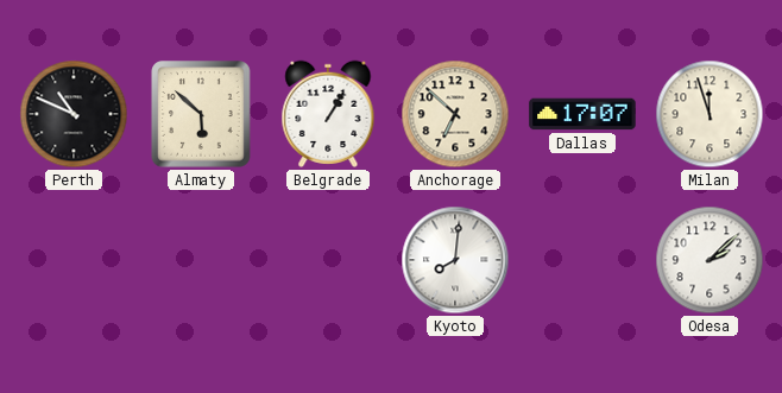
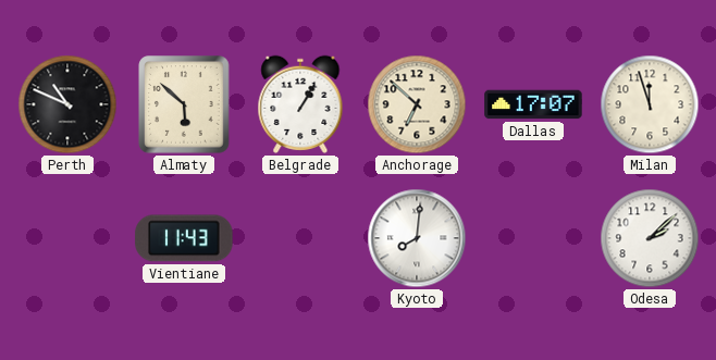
Vientiane: none -> 11:43
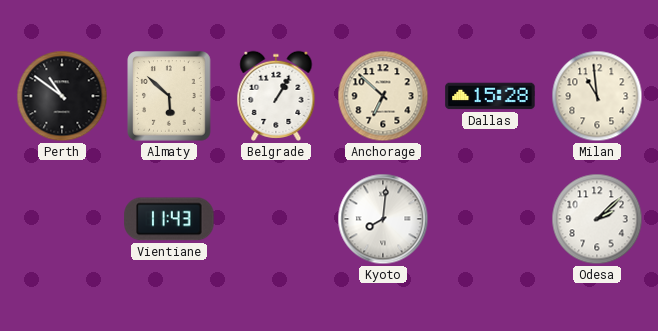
Perth: 10:49 -> 10:51
Dallas: 17:07 -> 15:28
Milan: 11:57 -> 10:59
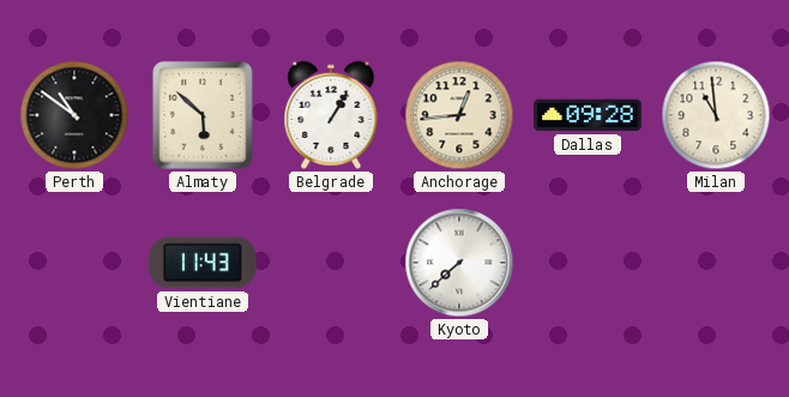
Anchorage: 6:52 -> 12:44
Dallas: 15:28 -> 09:28
Kyoto: 8:01 -> 7:38
Odesa: 2:08 -> none
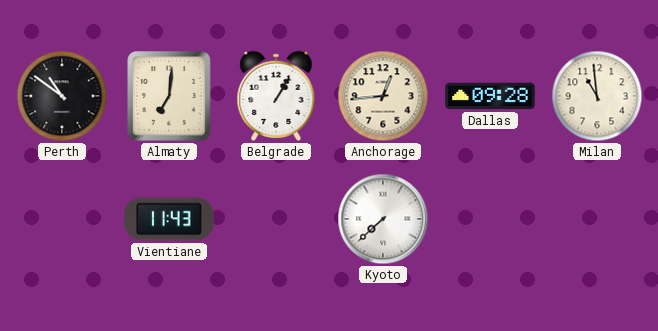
Almaty: 5:52 -> 7:01
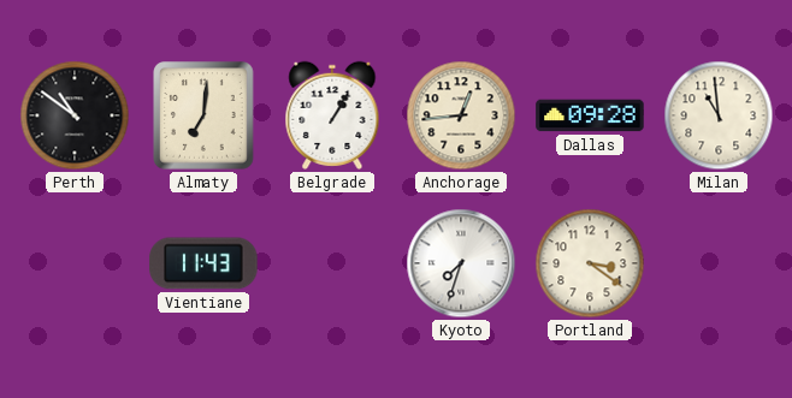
Kyoto: 7:38 -> 7:33
Portland: none -> 3:21
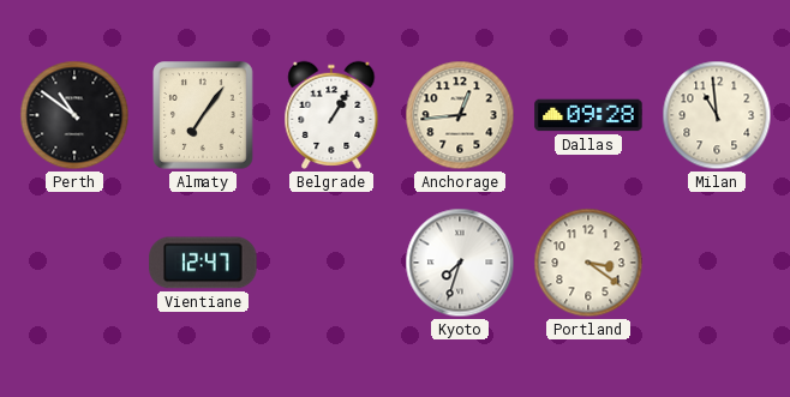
Almaty: 7:01 -> 7:06
Vientiane: 11:43 -> 12:47
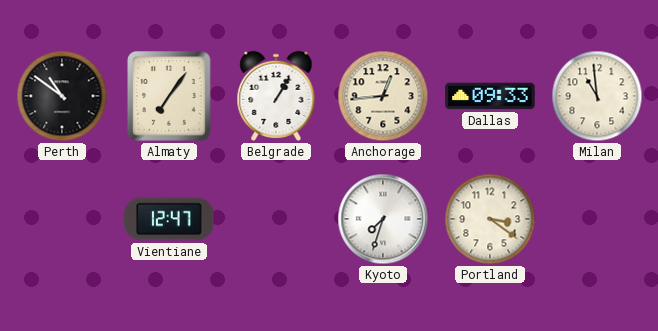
Dallas: 09:28 -> 09:33
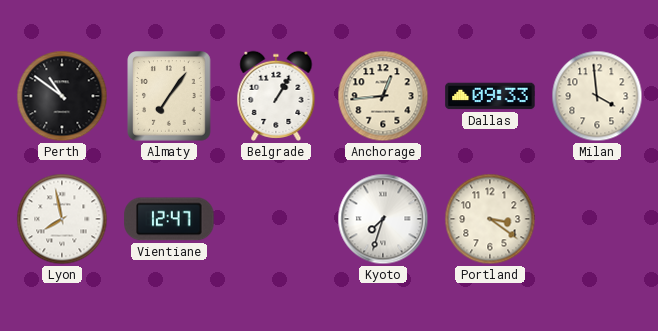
Milan: 10:59 -> 3:59
Lyon: none -> 7:58
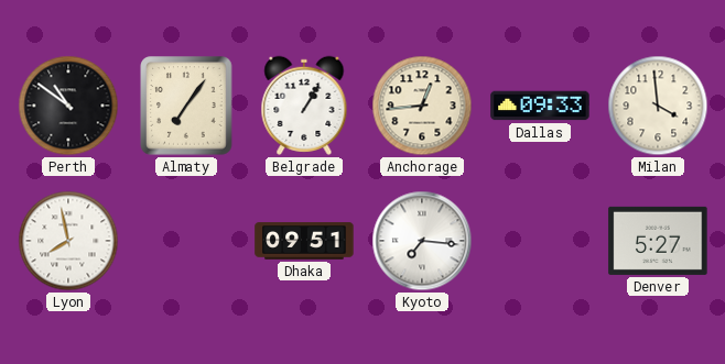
Vientiane: 12:47 -> none
Dhaka: none -> 09:51
Kyoto: 7:33 -> 7:16
Portland: 3:21 -> none
Denver: none -> 5:27
